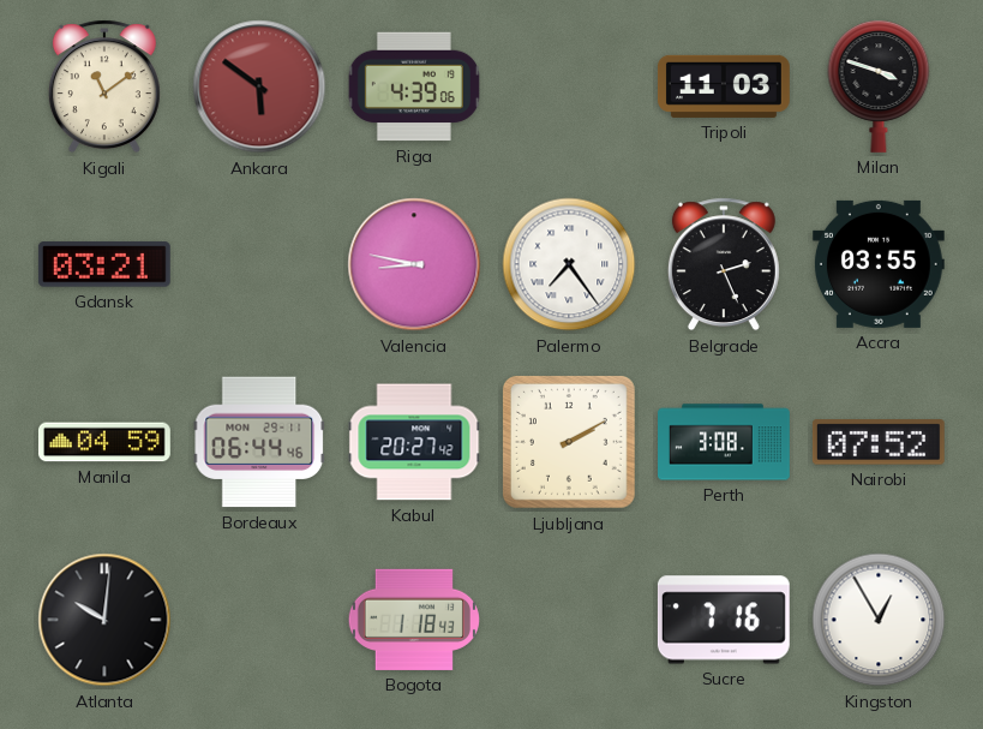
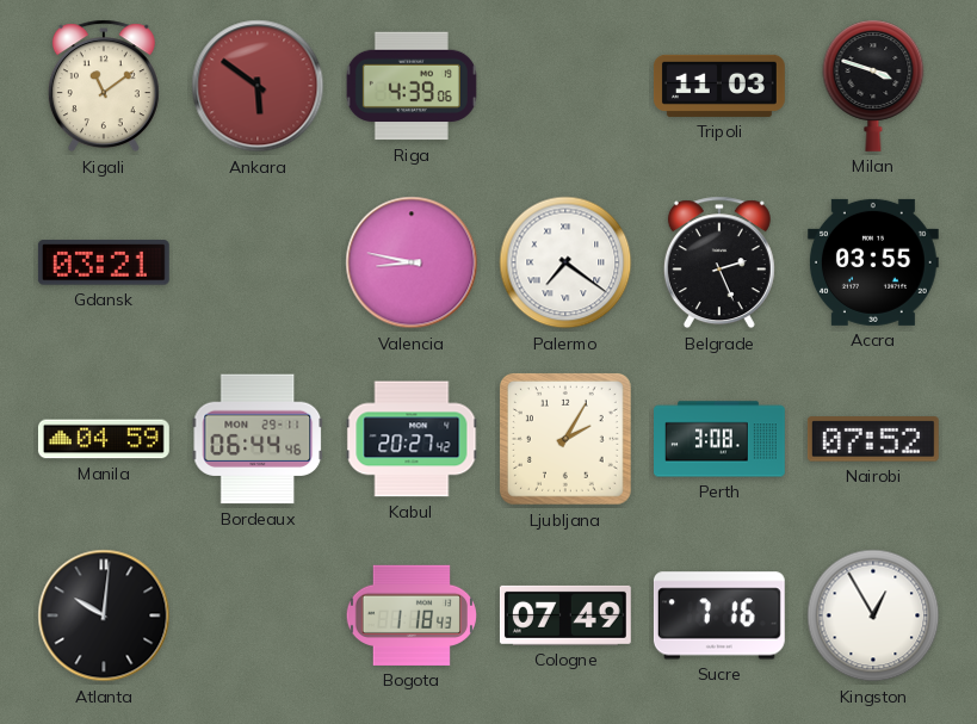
Palermo: 7:24 -> 7:21
Ljubljana: 2:10 -> 2:05
Cologne: none -> 07:49
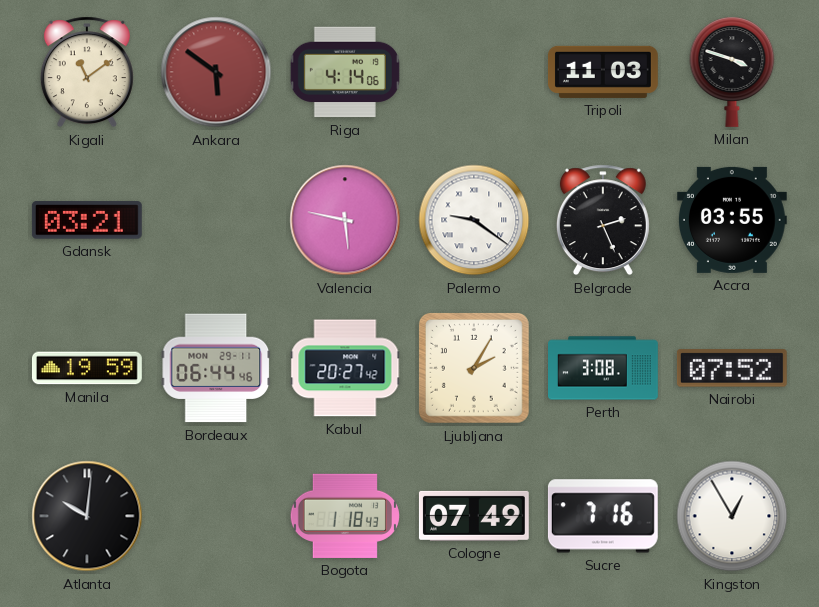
Riga: 4:39 -> 4:14
Valencia: 8:47 -> 5:47
Palermo: 7:21 -> 9:21
Manila: 04:59 -> 19:59
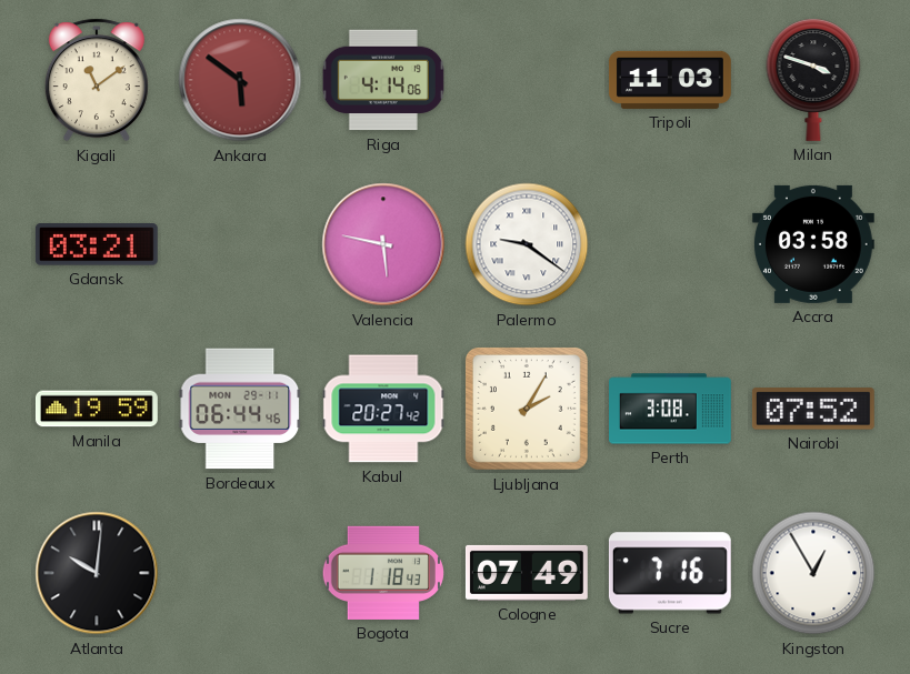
Belgrade: 2:26 -> none
Accra: 03:55 -> 03:58
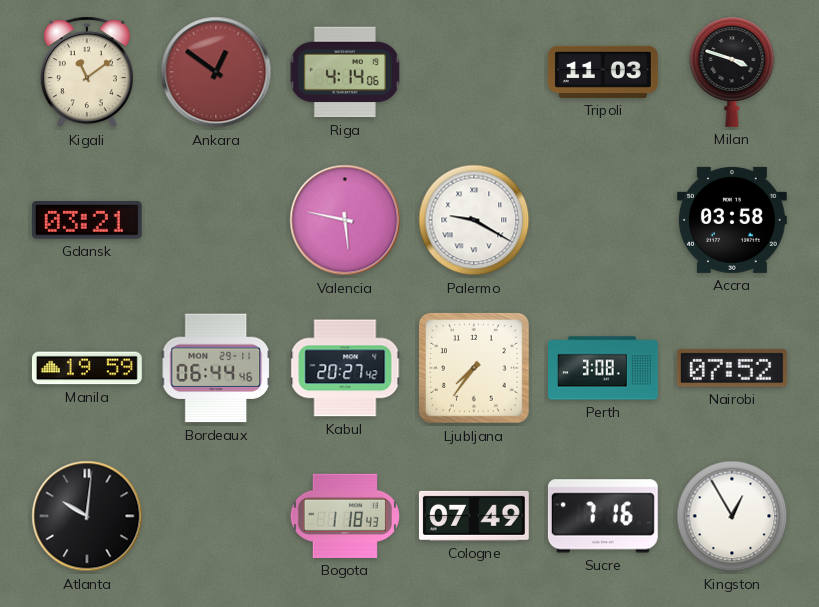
Ankara: 5:51 -> 12:51
Palermo: 9:21 -> 9:20
Ljubljana: 2:05 -> 7:36
